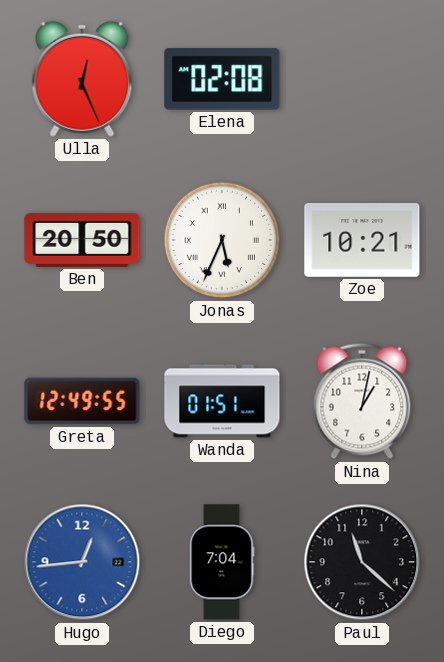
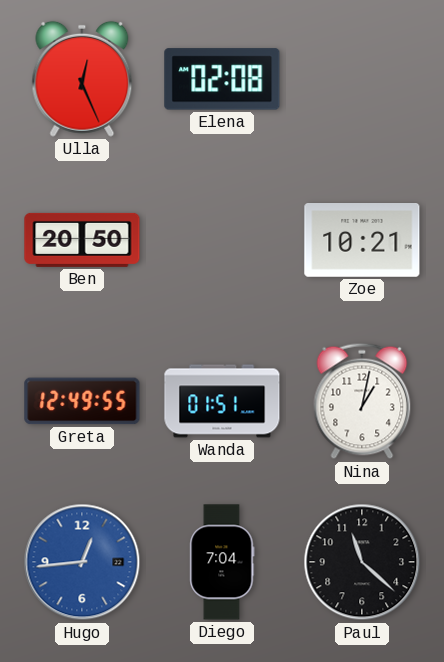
Jonas: 5:34 -> none
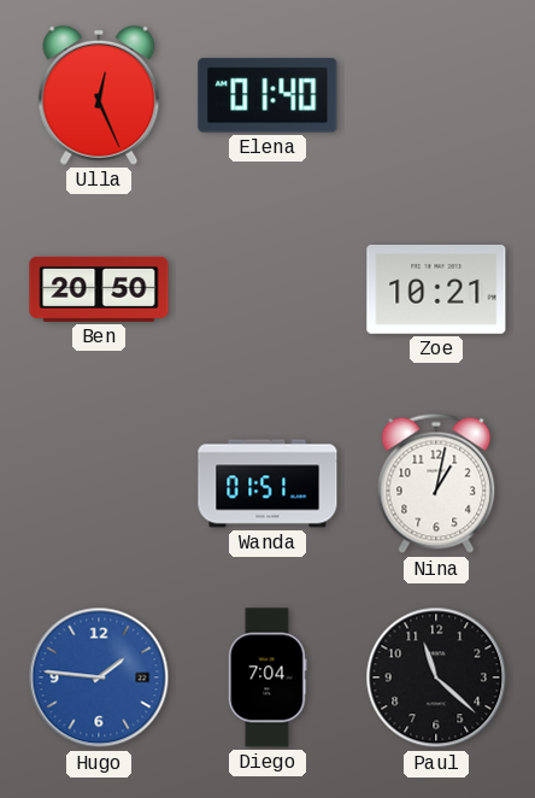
Elena: 02:08 -> 01:40
Greta: 12:49 -> none
Hugo: 12:44 -> 1:46
